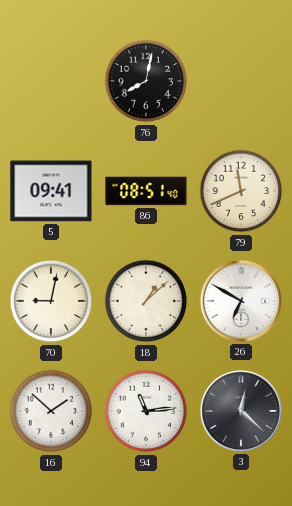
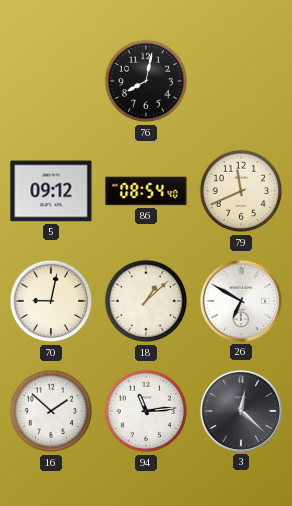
5: 09:41 -> 09:12
86: 08:51 -> 08:54
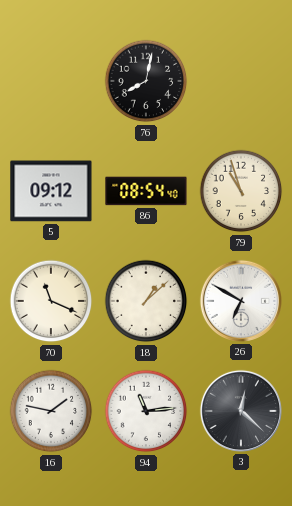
79: 11:41 -> 10:57
70: 9:02 -> 11:19
16: 1:52 -> 1:47
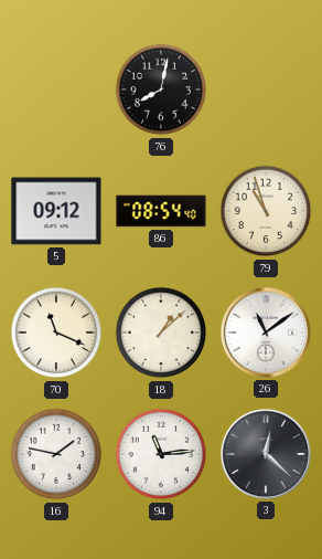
26: 6:50 -> 11:09
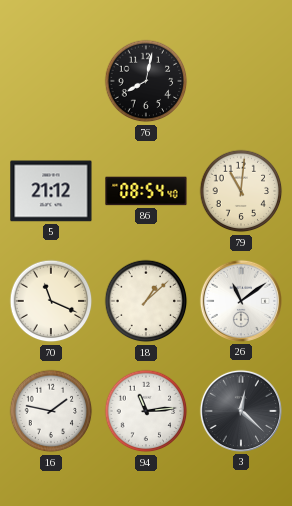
5: 09:12 -> 21:12
79: 10:57 -> 11:01
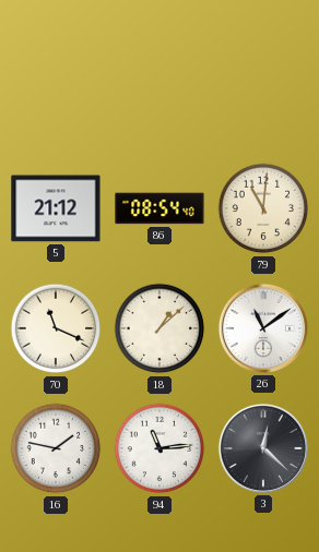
76: 8:02 -> none
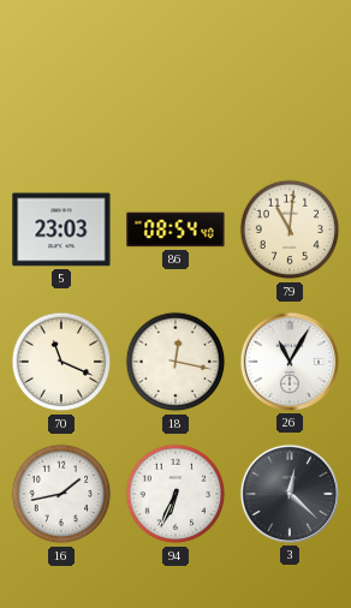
5: 21:12 -> 23:03
18: 1:08 -> 12:17
26: 11:09 -> 11:05
16: 1:47 -> 1:43
94: 11:14 -> 6:34
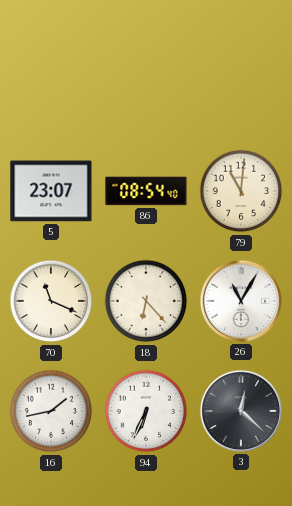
5: 23:03 -> 23:07
18: 12:17 -> 6:23
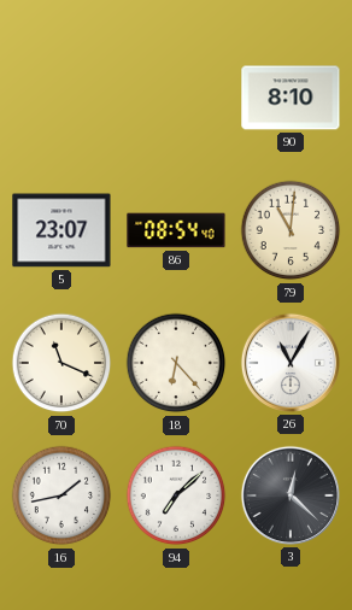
90: none -> 8:10
94: 6:34 -> 7:08
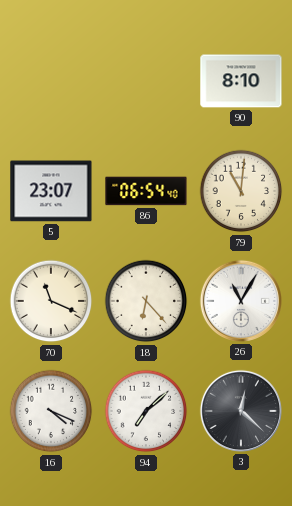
86: 08:54 -> 06:54
16: 1:43 -> 4:19
